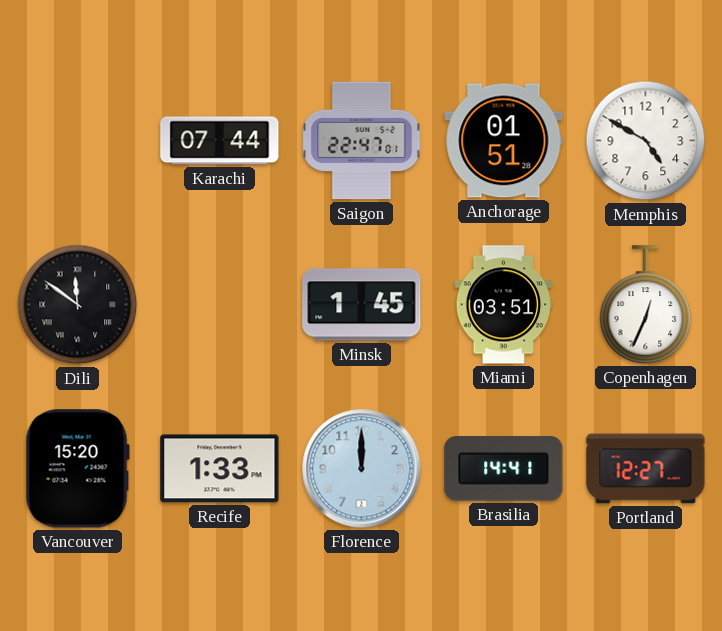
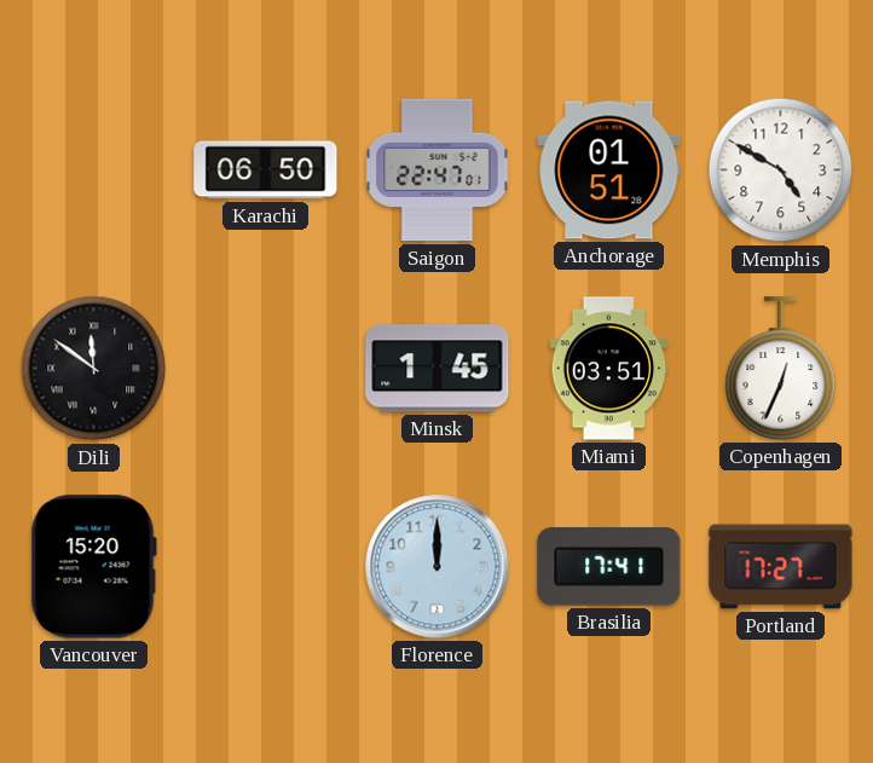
Karachi: 07:44 -> 06:50
Recife: 1:33 -> none
Brasilia: 14:41 -> 17:41
Portland: 12:27 -> 17:27
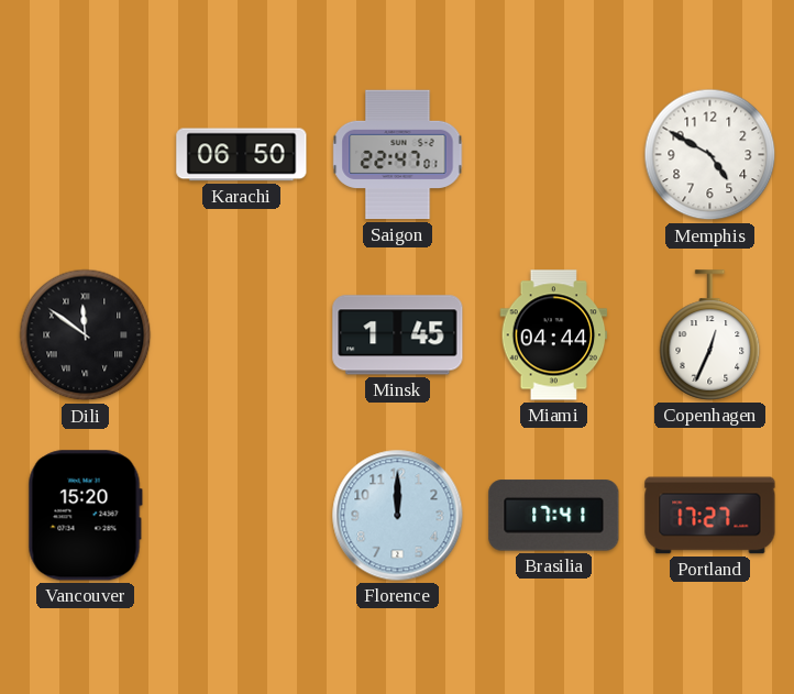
Anchorage: 01:51 -> none
Miami: 03:51 -> 04:44
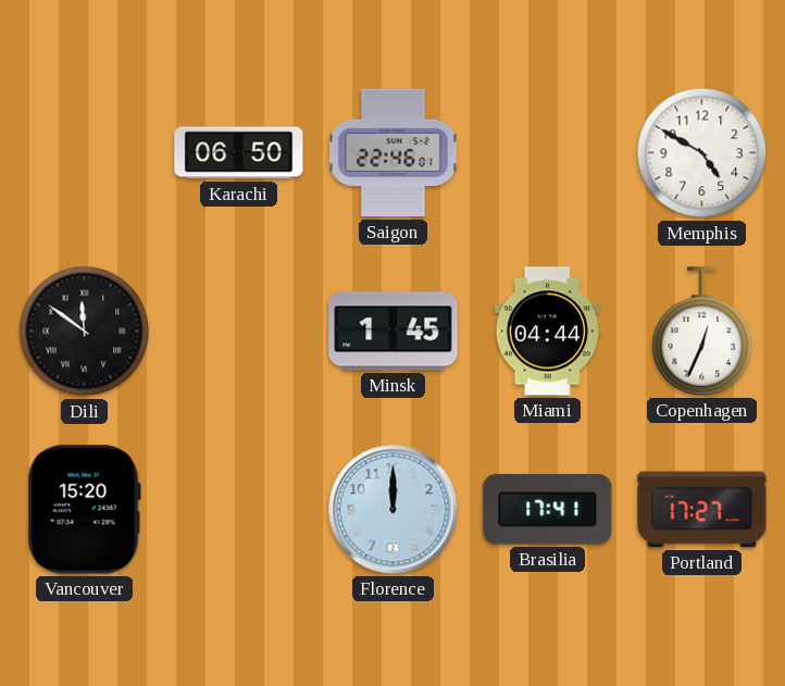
Saigon: 22:47 -> 22:46
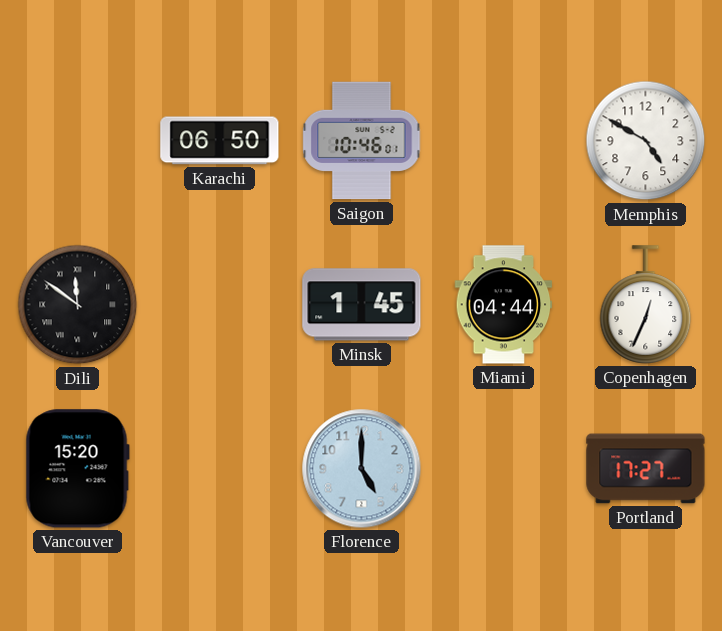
Saigon: 22:46 -> 10:46
Florence: 12:00 -> 5:00
Brasilia: 17:41 -> none
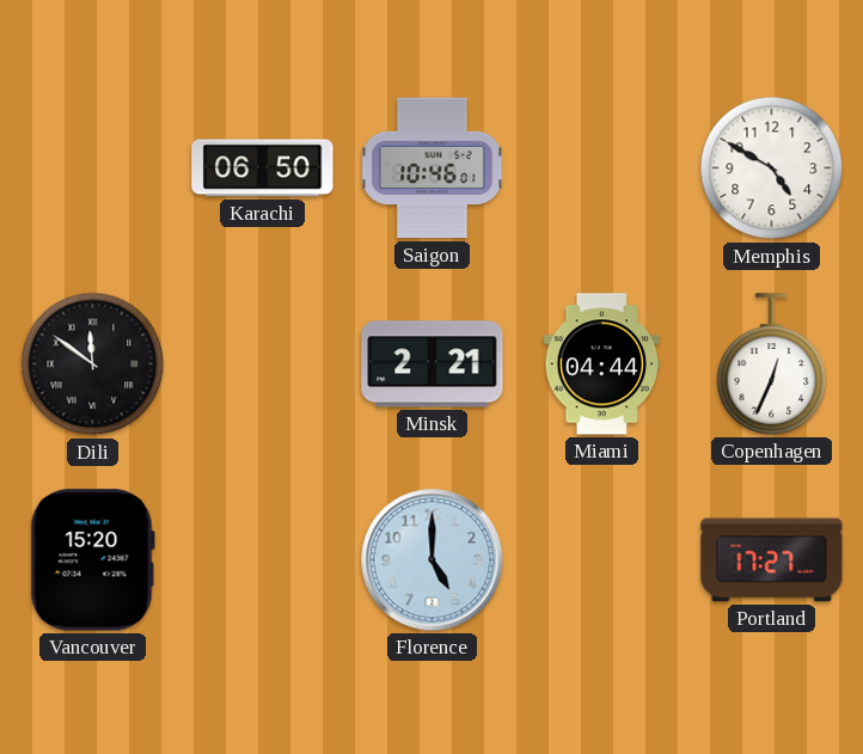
Minsk: 1:45 -> 2:21
